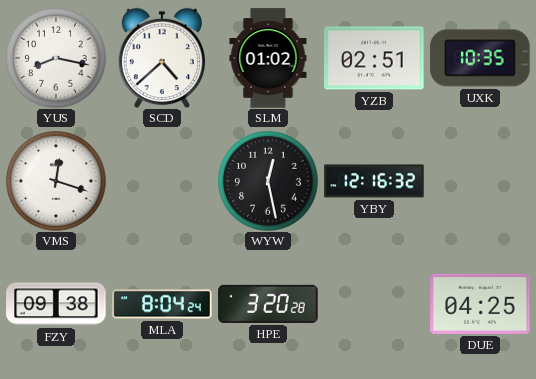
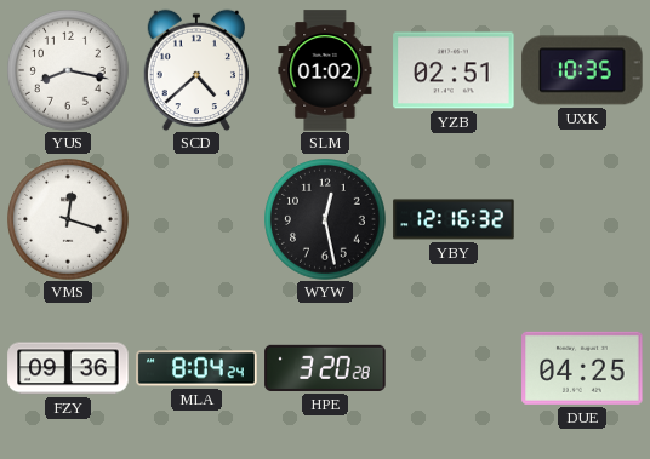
FZY: 09:38 -> 09:36
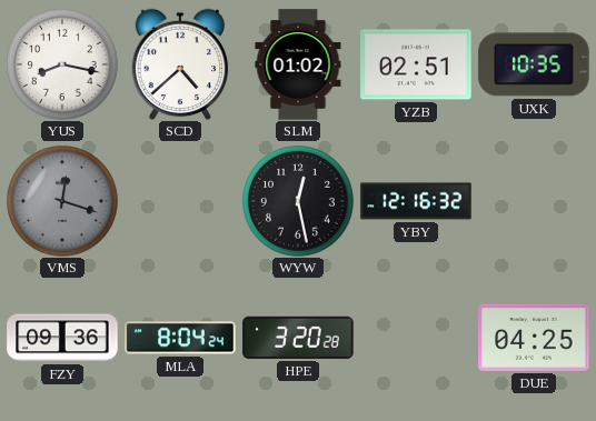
VMS dial: white -> grey
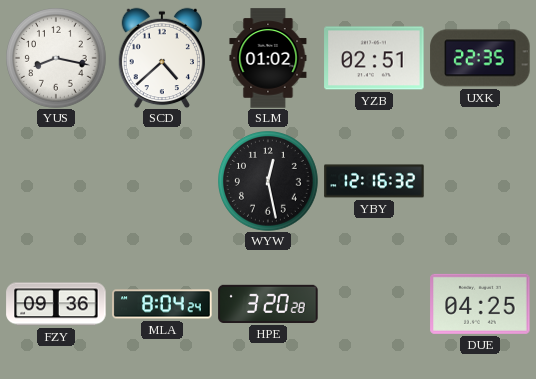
UXK: 10:35 -> 22:35
VMS: 12:18 -> none
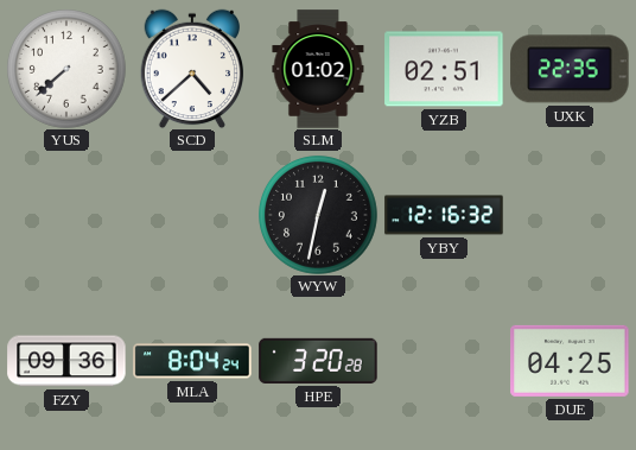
YUS: 8:17 -> 7:38
WYW: 12:28 -> 12:32
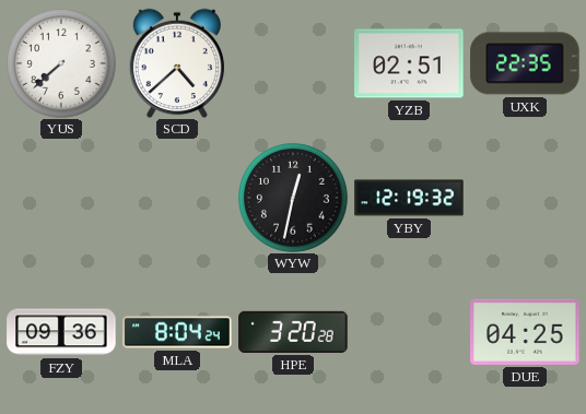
SLM: 01:02 -> none
YBY: 12:16 -> 12:19
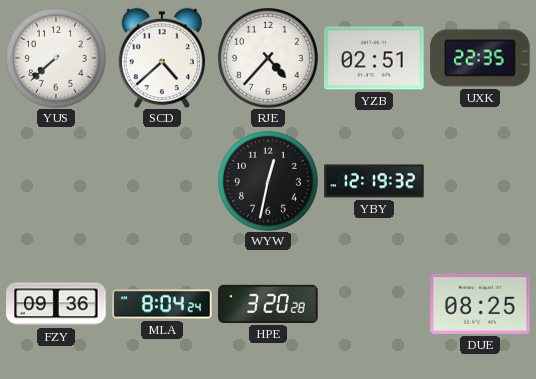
RJE: none -> 4:37
DUE: 04:25 -> 08:25
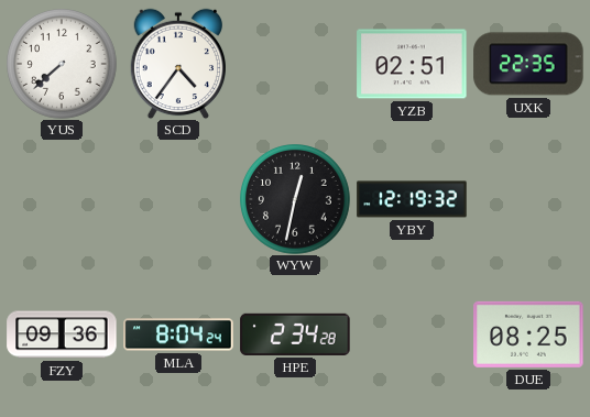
SCD: 4:38 -> 4:36
RJE: 4:37 -> none
HPE: 3:20 -> 2:34
